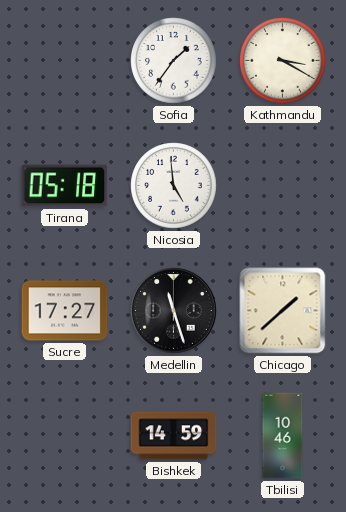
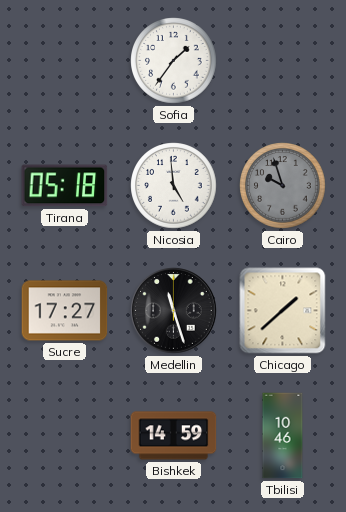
Kathmandu: 3:20 -> none
Cairo: none -> 9:57
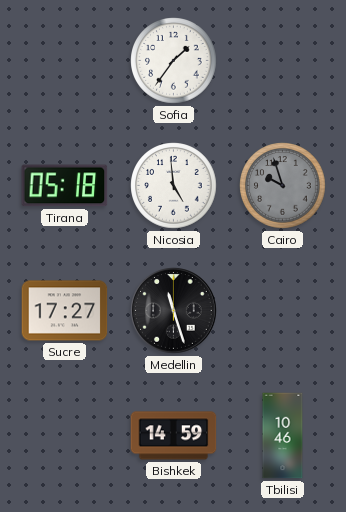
Chicago: 1:38 -> none
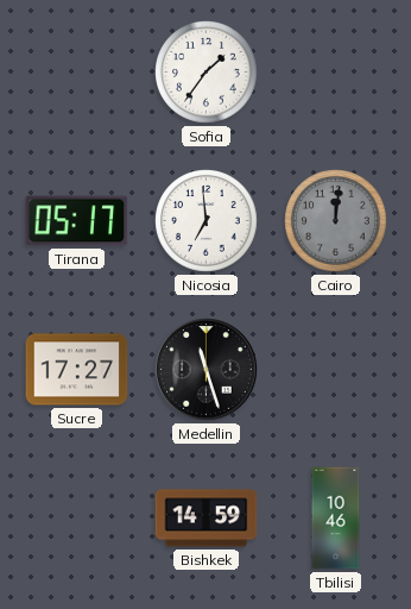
Tirana: 05:18 -> 05:17
Nicosia: 4:59 -> 6:59
Cairo: 9:57 -> 12:01
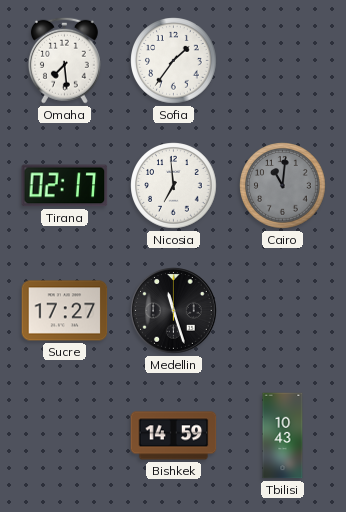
Omaha: none -> 7:29
Tirana: 05:17 -> 02:17
Cairo: 12:01 -> 11:01
Tbilisi: 10:46 -> 10:43
